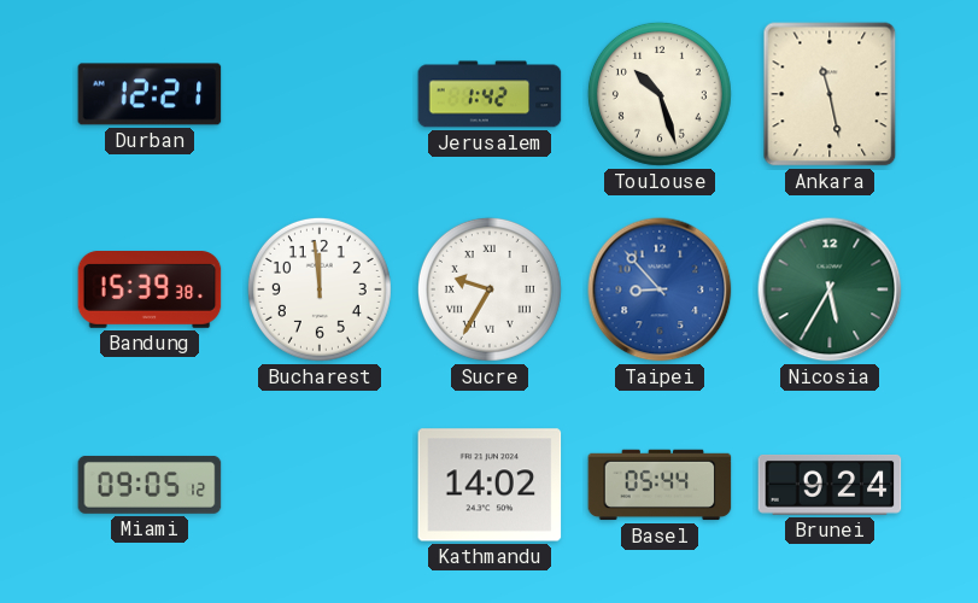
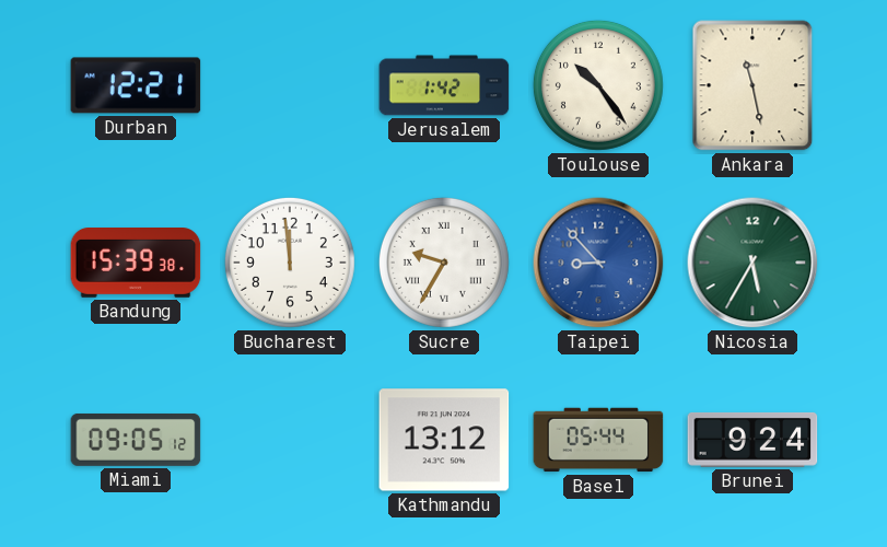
Toulouse: 10:27 -> 10:24
Kathmandu: 14:02 -> 13:12
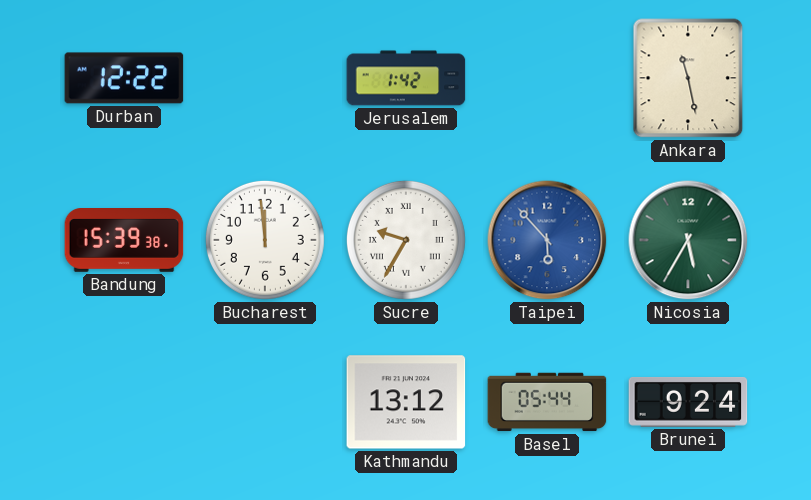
Durban: 12:21 -> 12:22
Toulouse: 10:24 -> none
Taipei: 8:53 -> 5:53
Miami: 09:05 -> none
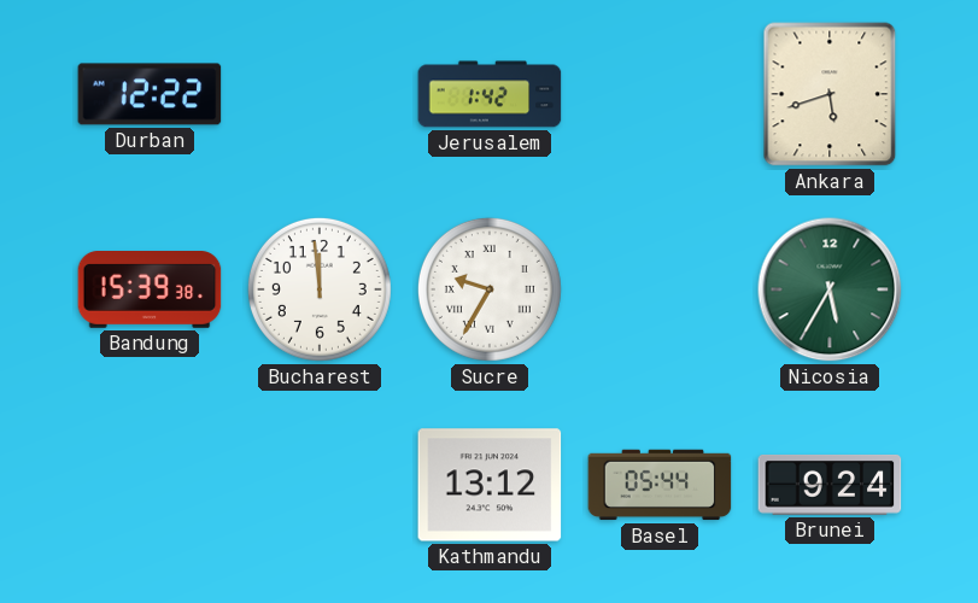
Ankara: 11:28 -> 5:42
Taipei: 5:53 -> none
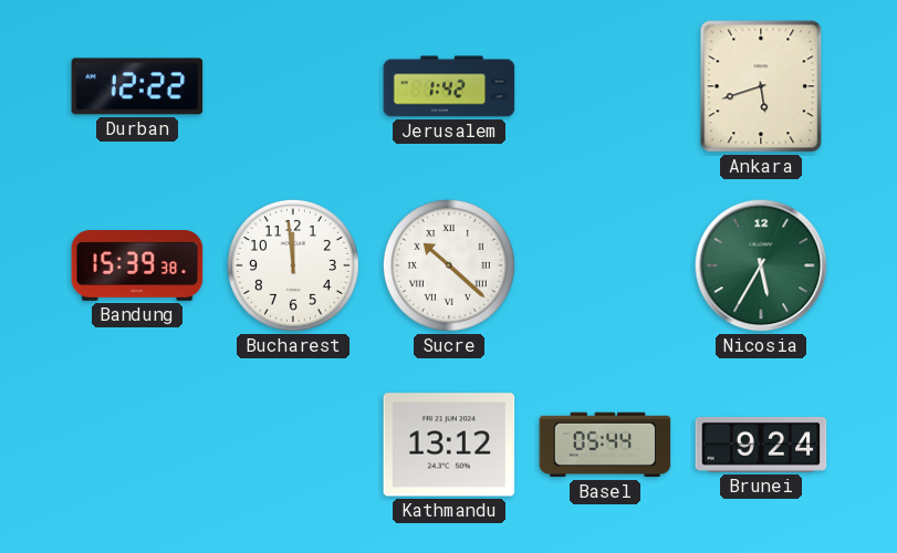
Sucre: 9:35 -> 10:22
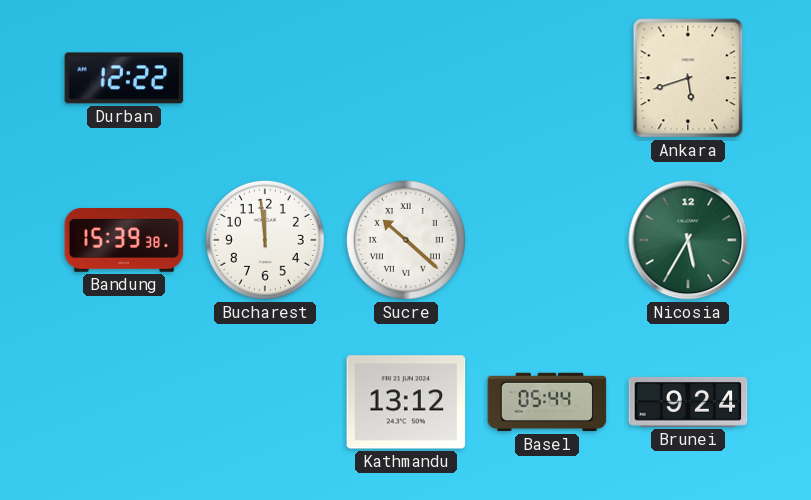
Jerusalem: 1:42 -> none
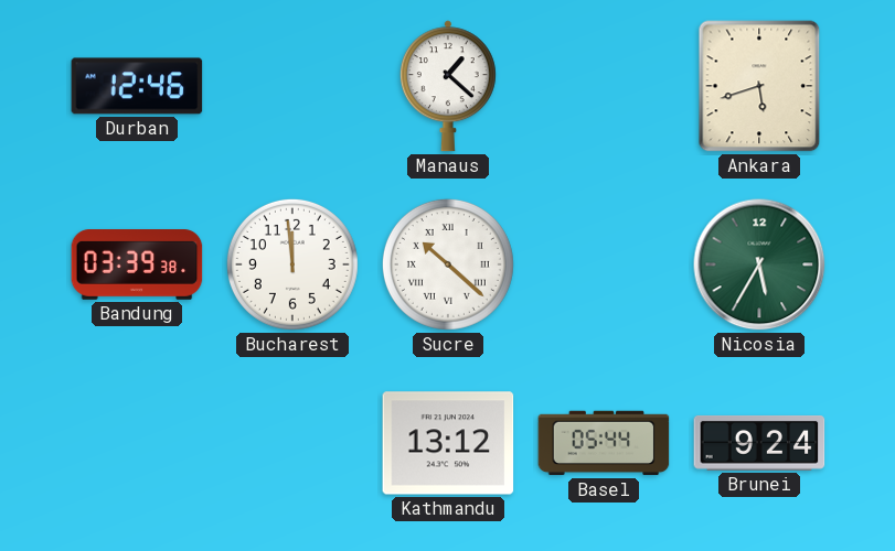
Durban: 12:22 -> 12:46
Manaus: none -> 1:22
Bandung: 15:39 -> 03:39
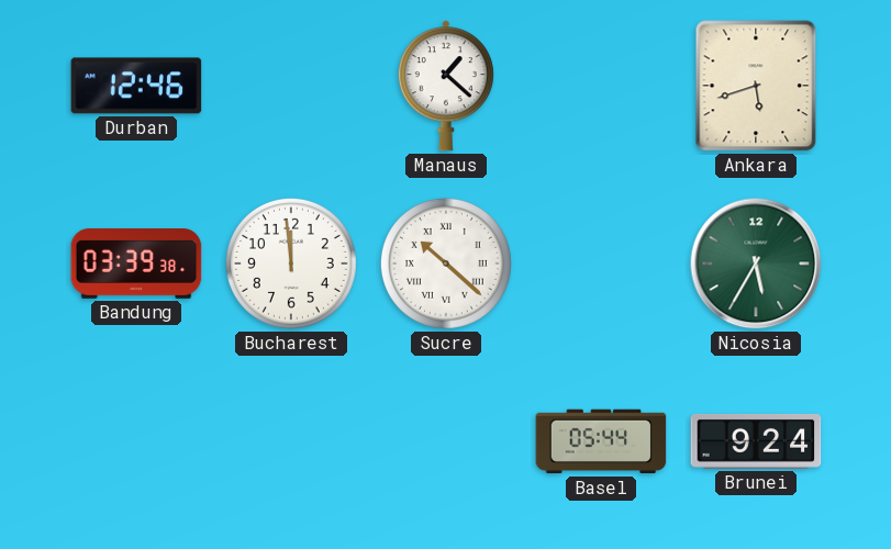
Kathmandu: 13:12 -> none
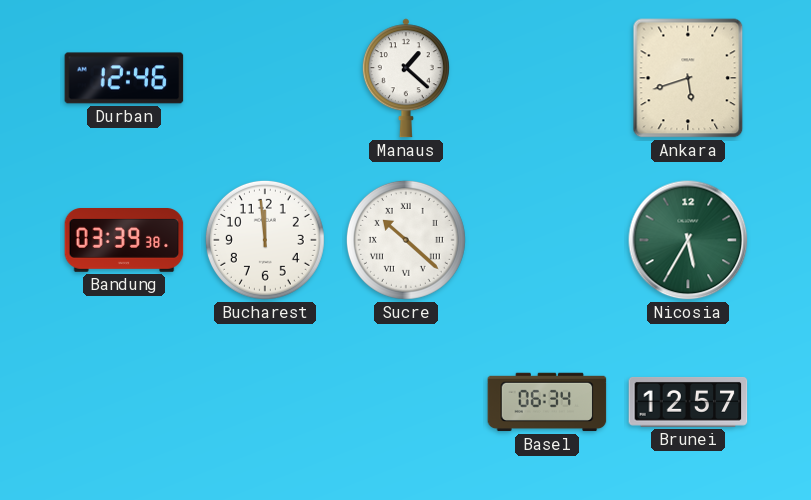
Basel: 05:44 -> 06:34
Brunei: 9:24 -> 12:57
